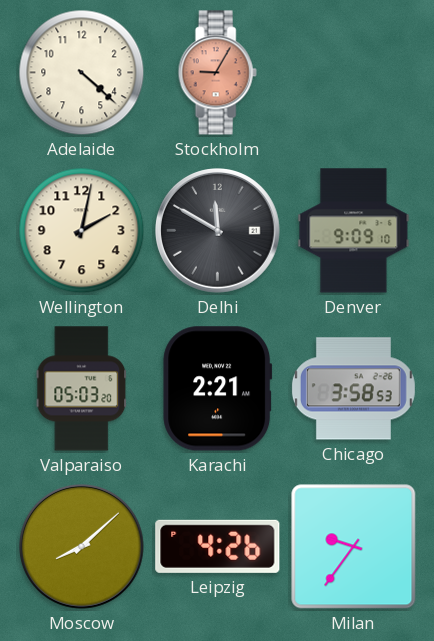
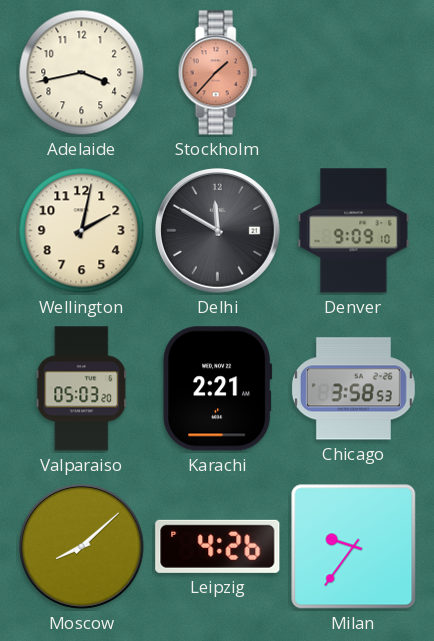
Adelaide: 4:22 -> 3:43
Stockholm: 9:05 -> 1:37
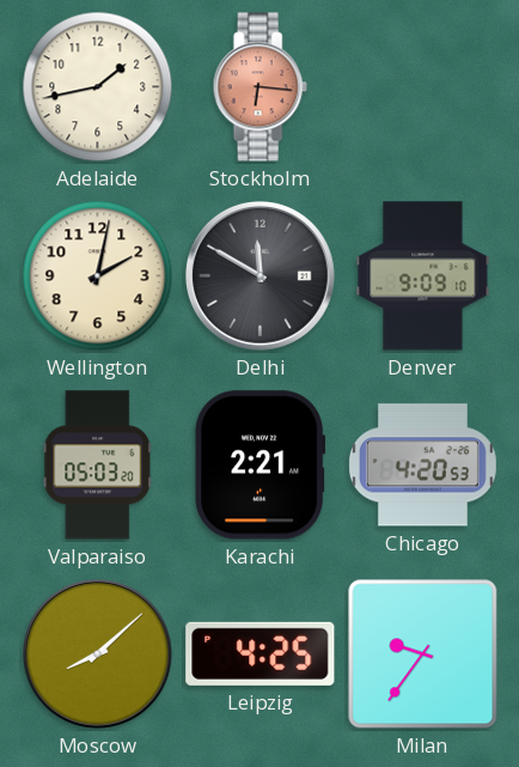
Adelaide: 3:43 -> 1:43
Stockholm: 1:37 -> 6:16
Chicago: 3:58 -> 4:20
Leipzig: 4:26 -> 4:25
